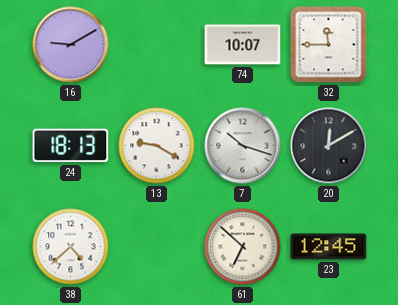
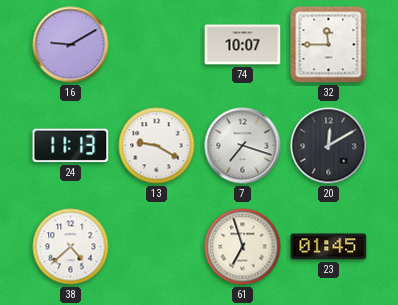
24: 18:13 -> 11:13
7: 10:18 -> 7:18
61: 6:52 -> 6:57
23: 12:45 -> 01:45
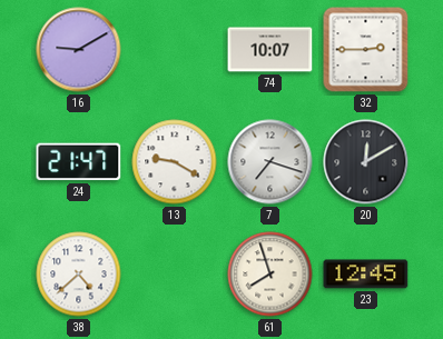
32: 11:45 -> 2:45
24: 11:13 -> 21:47
61: 6:57 -> 7:57
23: 01:45 -> 12:45
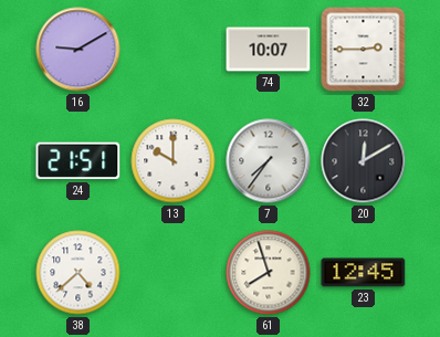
24: 21:47 -> 21:51
13: 9:20 -> 10:00
7: 7:18 -> 7:36
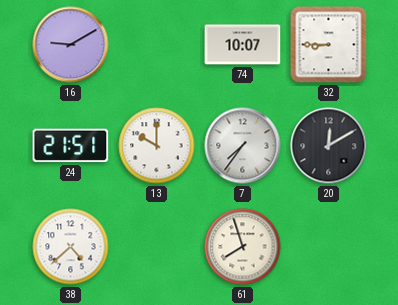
32: 2:45 -> 8:45
23: 12:45 -> none
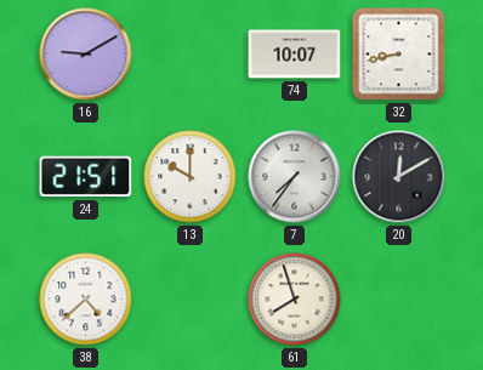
32: 8:45 -> 8:43
